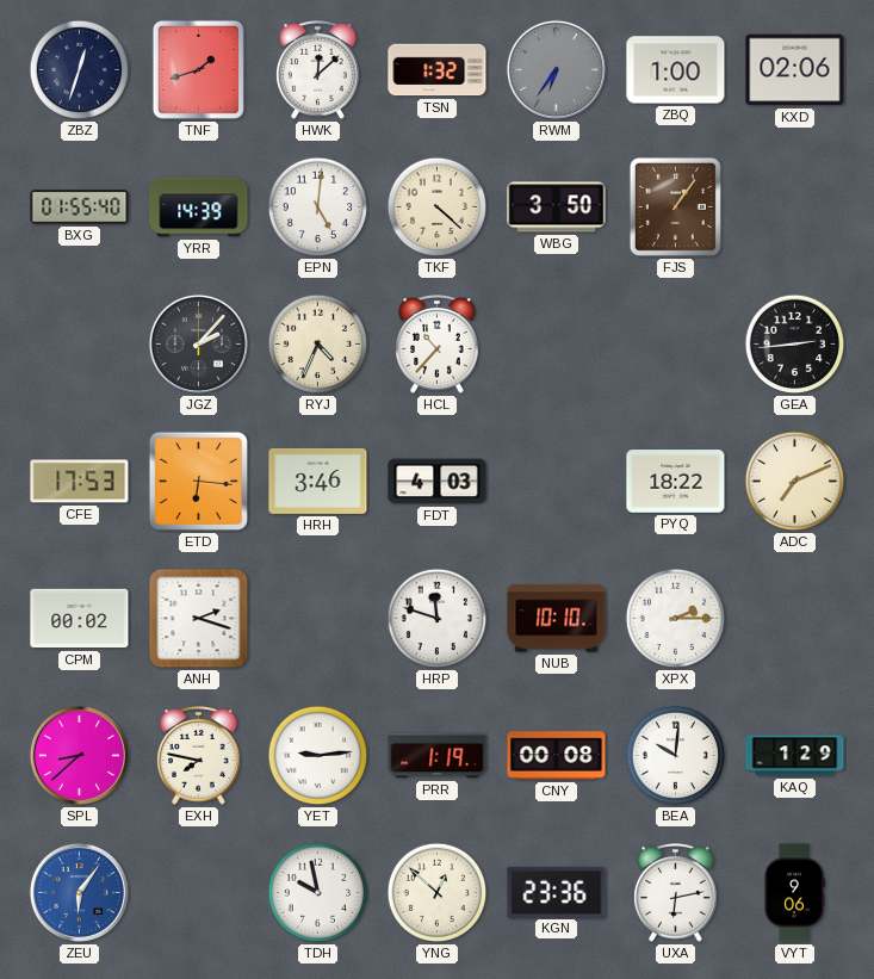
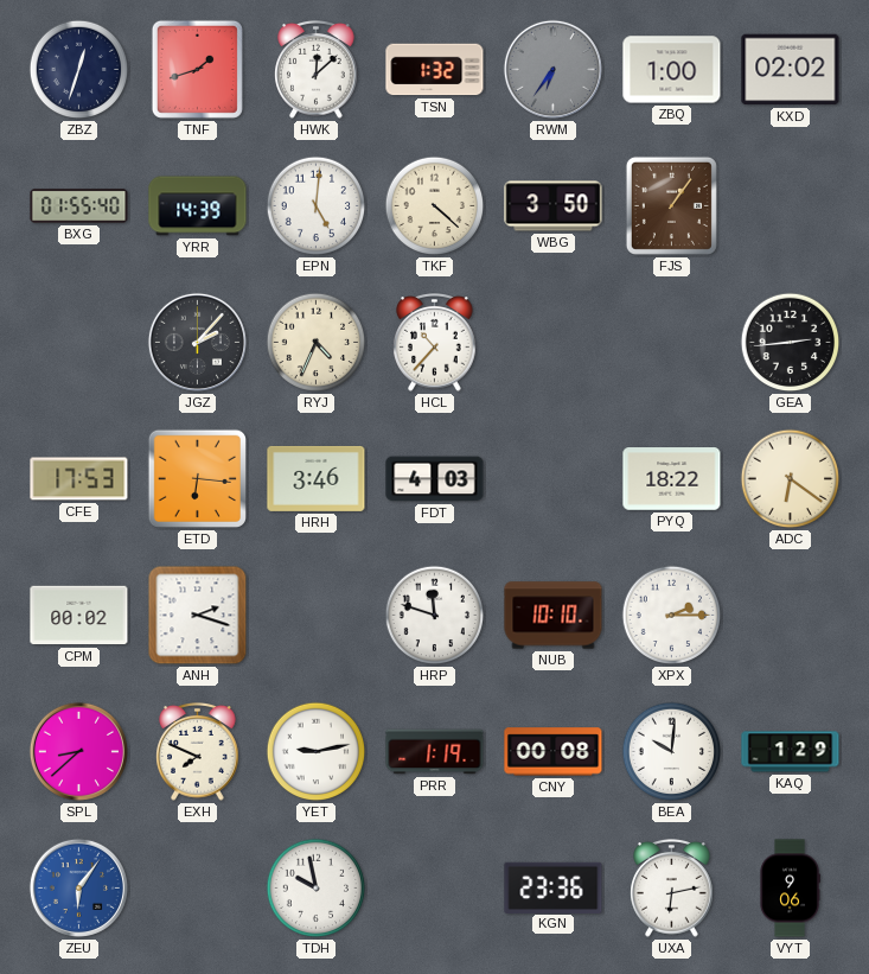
KXD: 02:06 -> 02:02
ADC: 7:11 -> 6:21
EXH: 7:47 -> 7:49
YET: 9:14 -> 9:13
YNG: 12:52 -> none
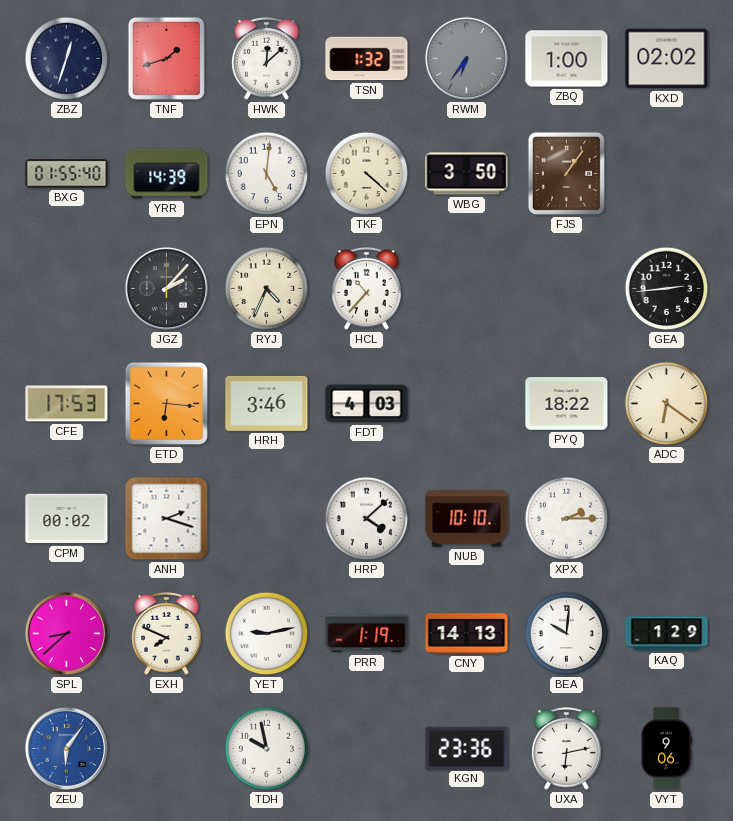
HRP: 11:48 -> 4:08
CNY: 00:08 -> 14:13
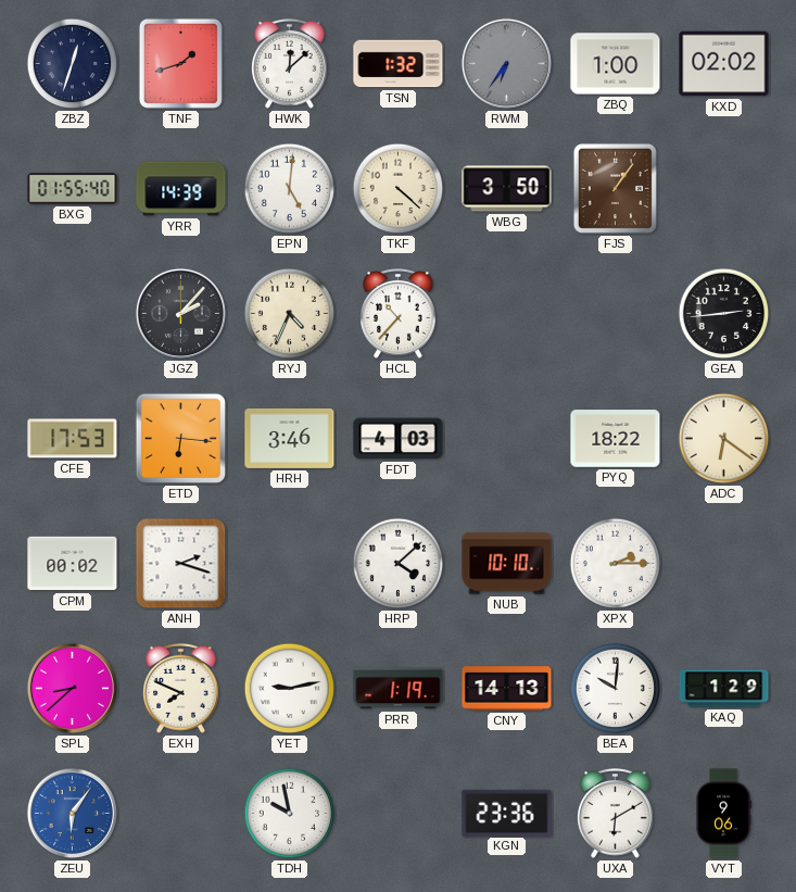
UXA: 6:13 -> 6:10
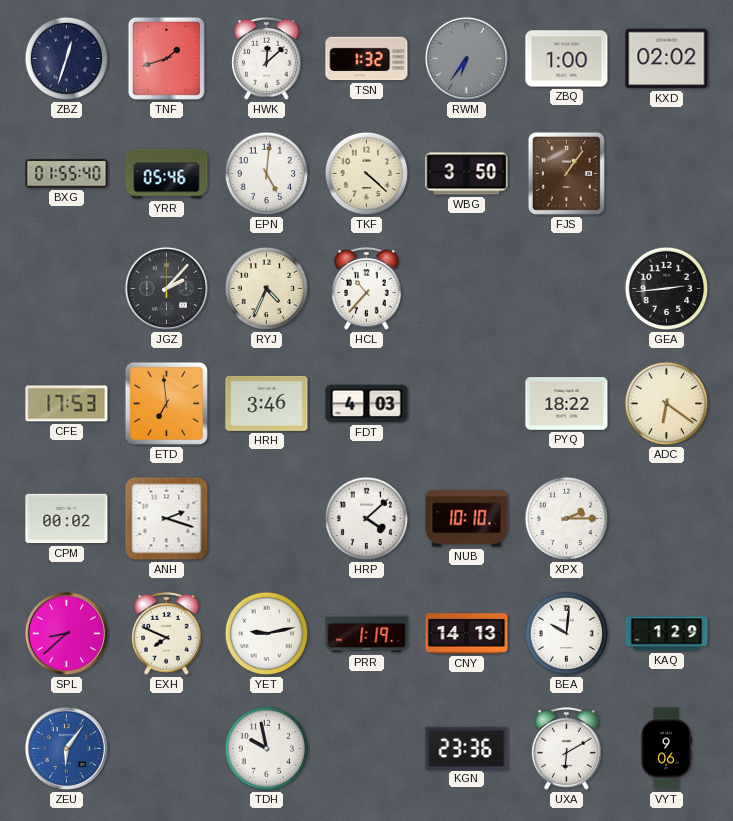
YRR: 14:39 -> 05:46
ETD: 6:16 -> 6:59
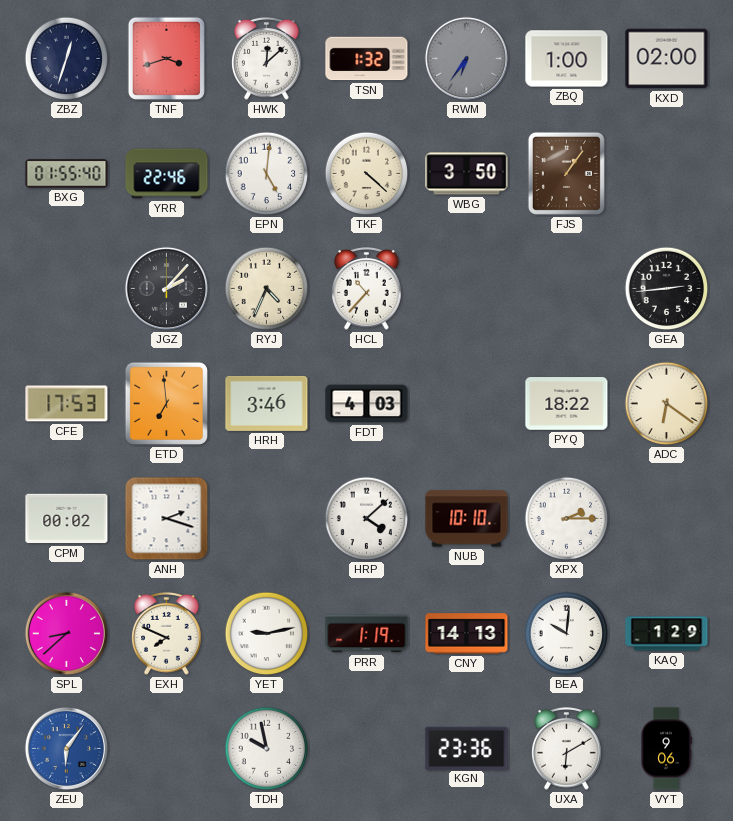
TNF: 1:42 -> 3:42
KXD: 02:02 -> 02:00
YRR: 05:46 -> 22:46
